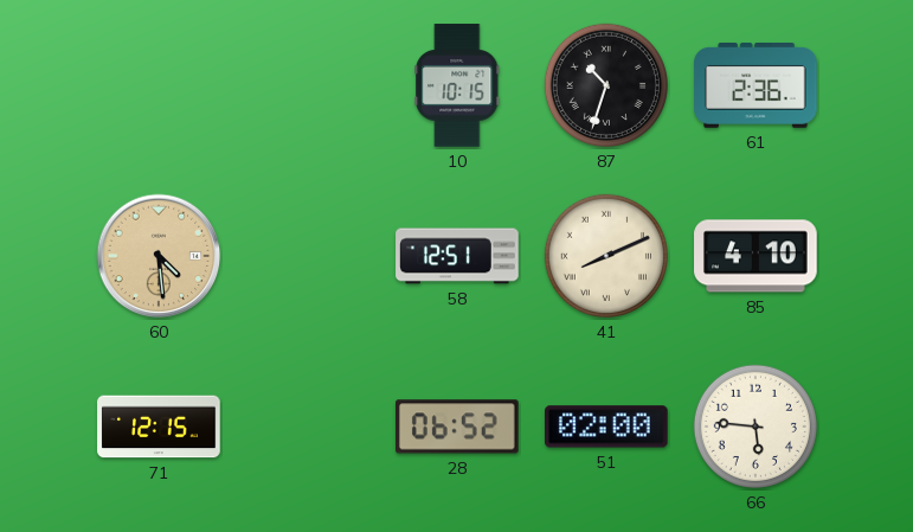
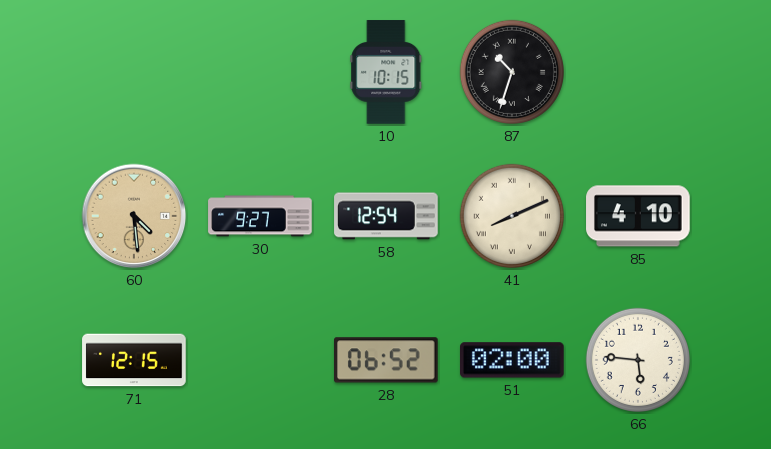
61: 2:36 -> none
30: none -> 9:27
58: 12:51 -> 12:54
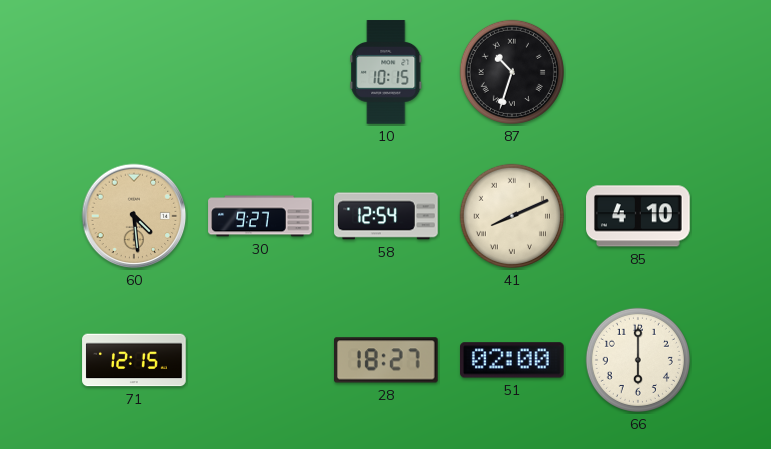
28: 06:52 -> 18:27
66: 5:46 -> 6:00
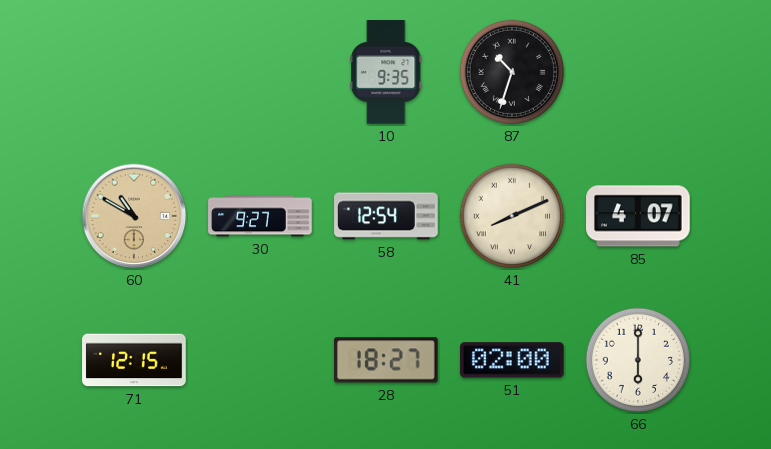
10: 10:15 -> 9:35
60: 4:29 -> 10:50
85: 4:10 -> 4:07
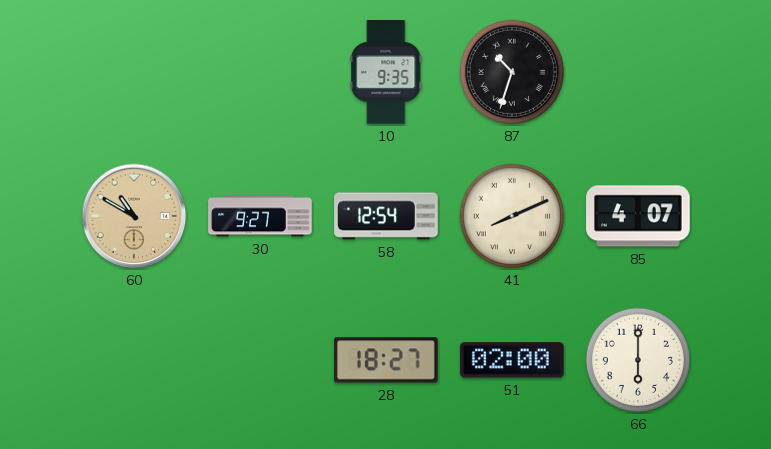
71: 12:15 -> none
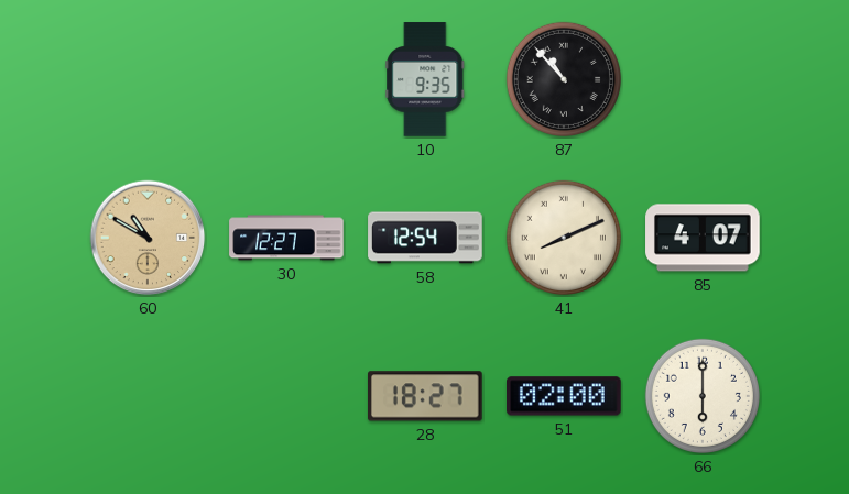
87: 10:33 -> 10:53
30: 9:27 -> 12:27
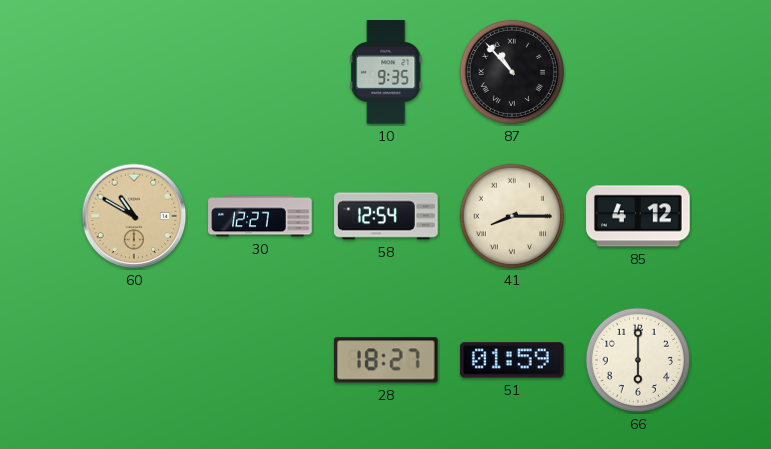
41: 8:11 -> 8:15
85: 4:07 -> 4:12
51: 02:00 -> 01:59
